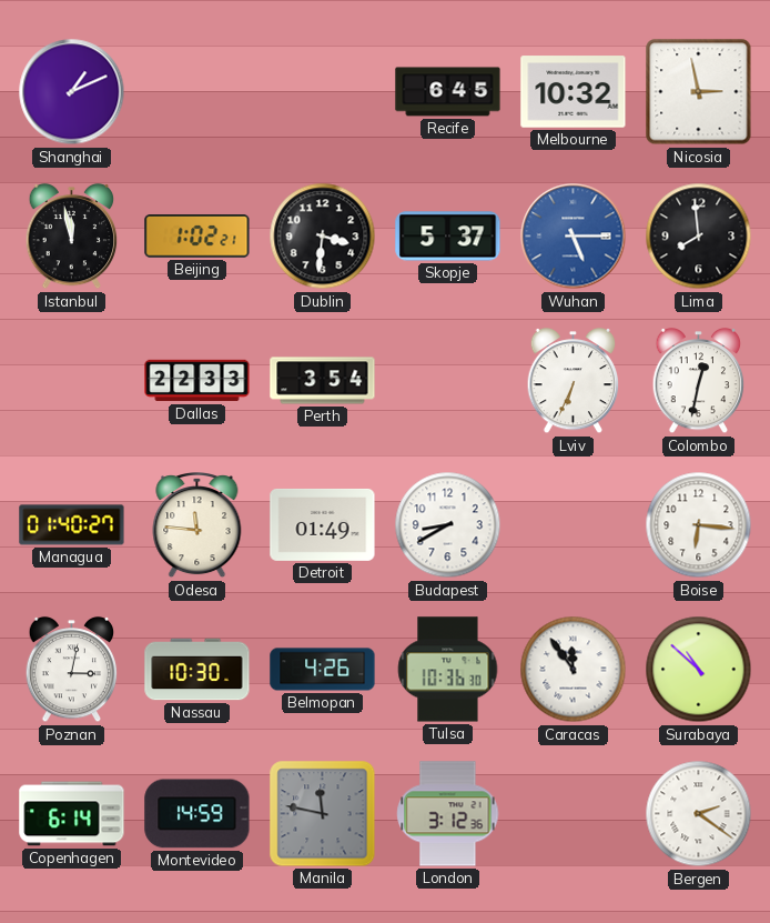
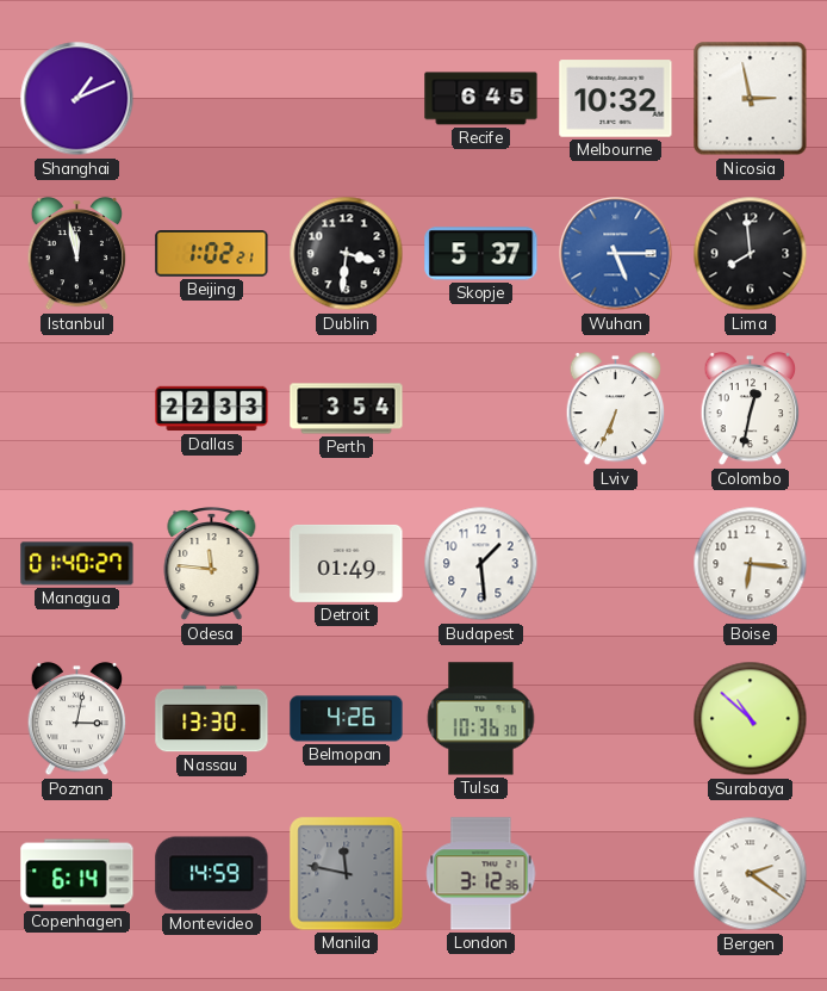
Budapest: 8:40 -> 1:29
Nassau: 10:30 -> 13:30
Caracas: 11:54 -> none
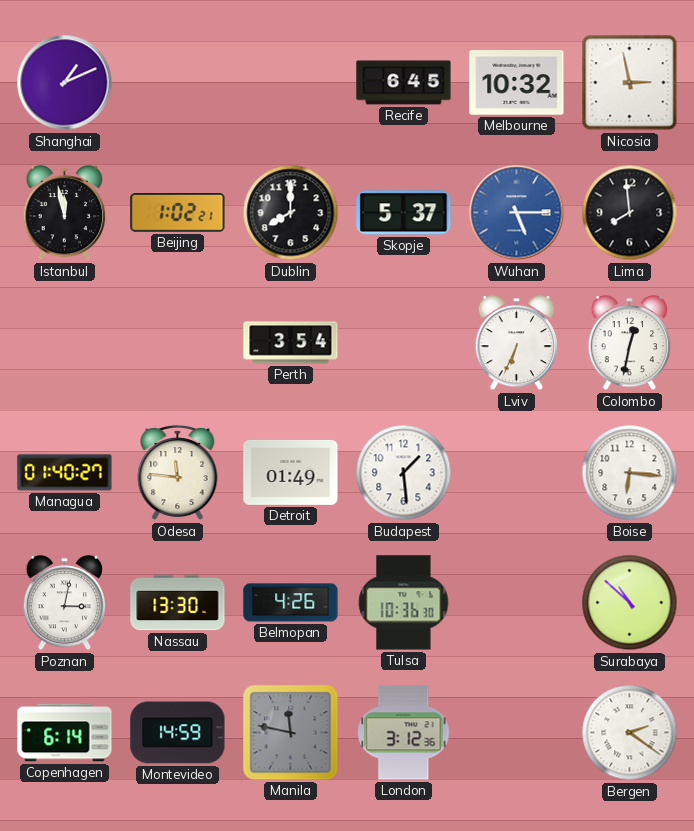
Dublin: 3:31 -> 8:00
Dallas: 22:33 -> none
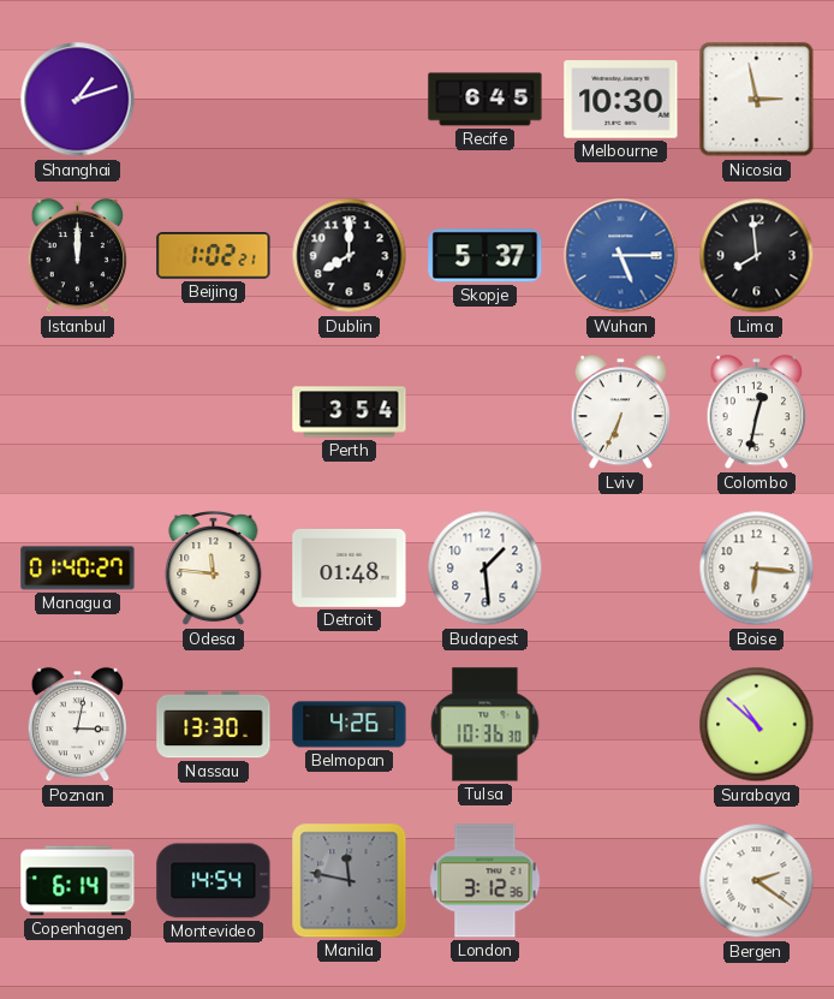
Shanghai: 1:11 -> 1:12
Melbourne: 10:32 -> 10:30
Istanbul: 11:58 -> 12:00
Detroit: 01:49 -> 01:48
Montevideo: 14:59 -> 14:54
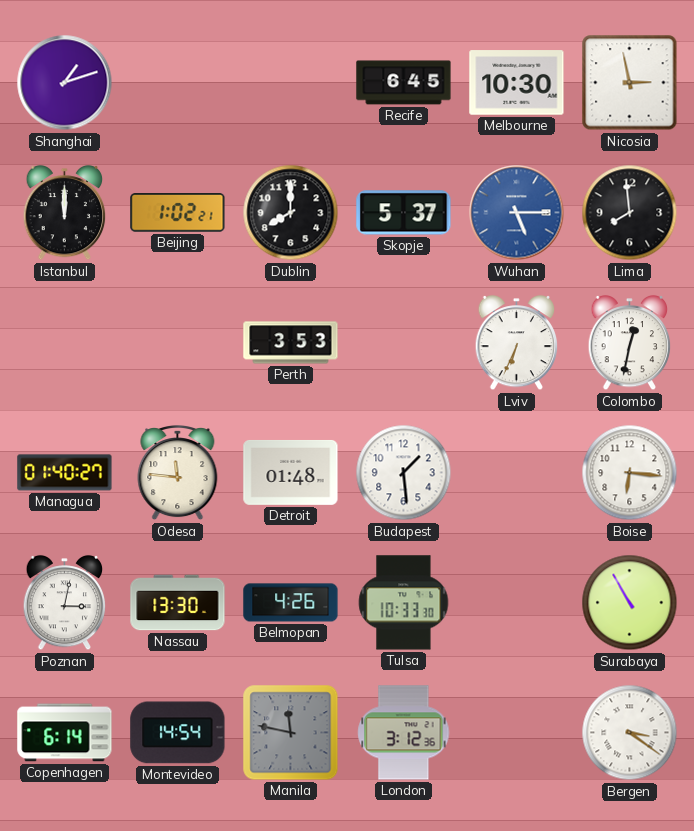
Perth: 3:54 -> 3:53
Tulsa: 10:36 -> 10:33
Surabaya: 10:52 -> 10:55
Bergen: 2:21 -> 3:21
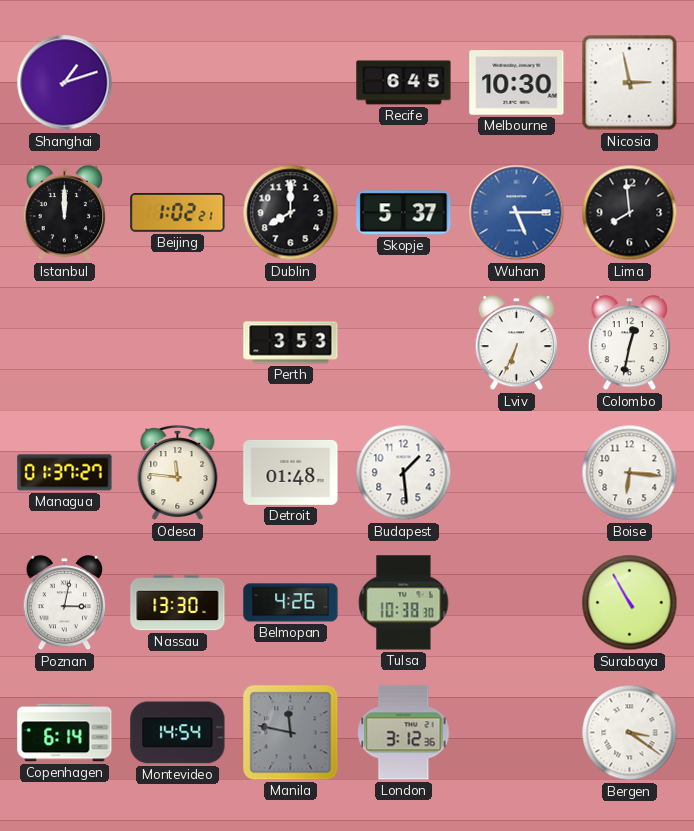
Managua: 01:40 -> 01:37
Tulsa: 10:33 -> 10:38
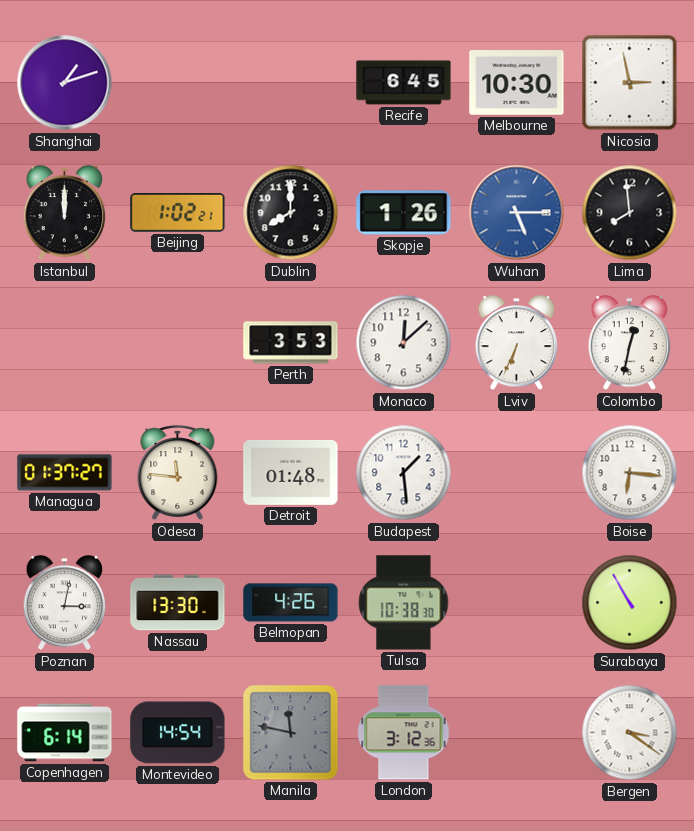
Skopje: 5:37 -> 1:26
Monaco: none -> 12:08
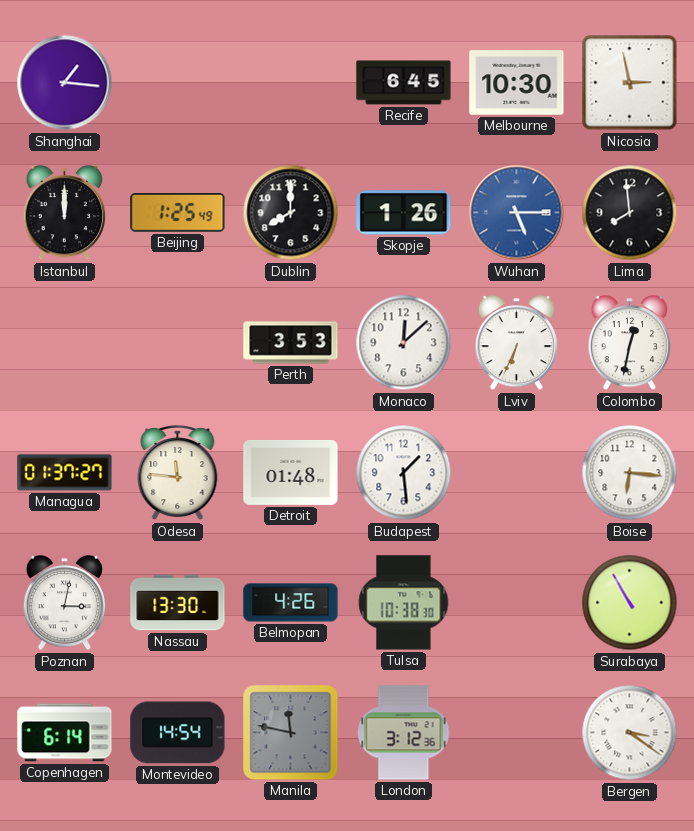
Shanghai: 1:12 -> 1:16
Beijing: 1:02 -> 1:25
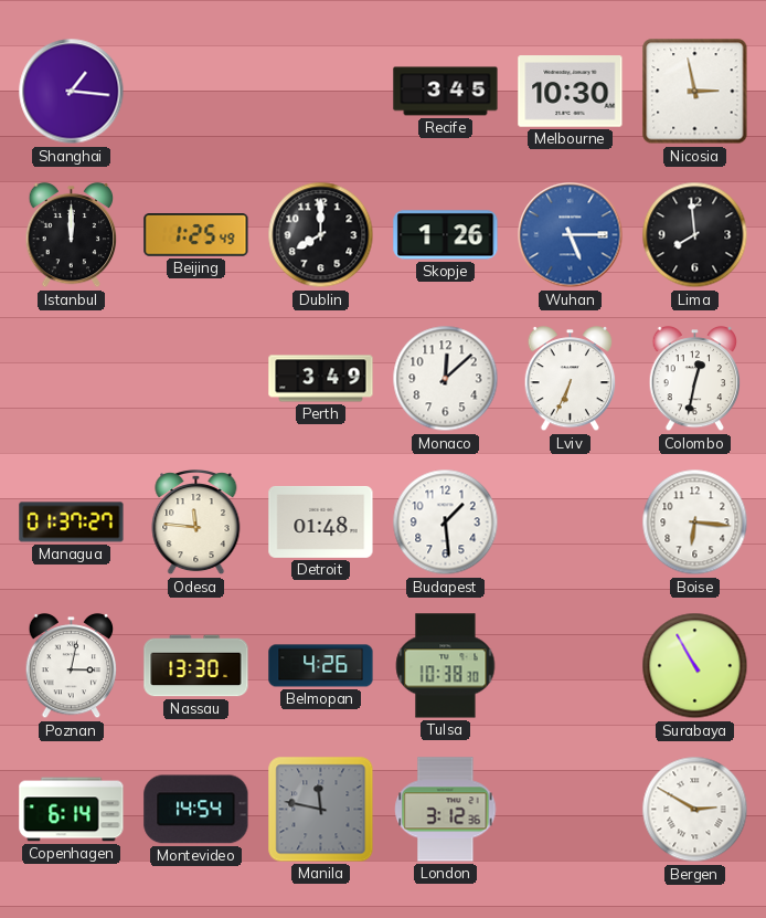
Recife: 6:45 -> 3:45
Perth: 3:53 -> 3:49
Bergen: 3:21 -> 2:50
